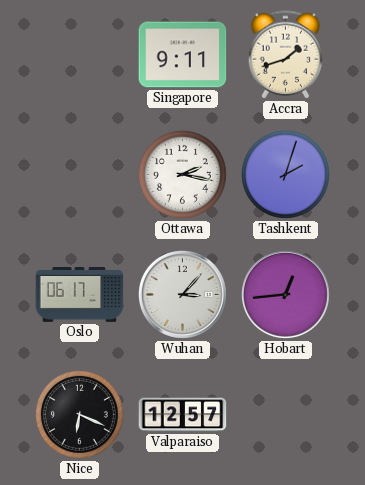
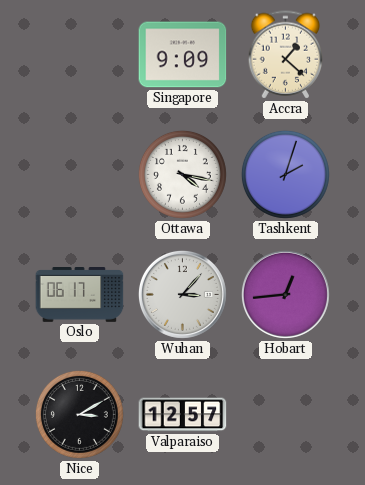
Singapore: 9:11 -> 9:09
Accra: 1:42 -> 1:22
Ottawa: 2:17 -> 4:17
Nice: 6:19 -> 3:10
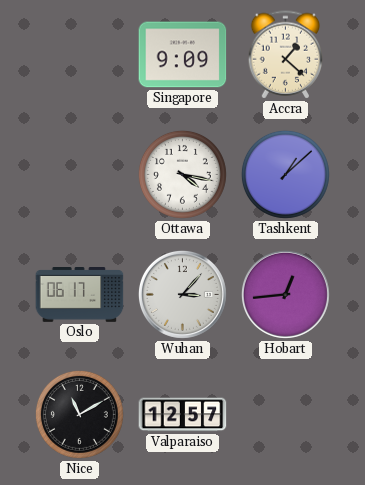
Tashkent: 2:03 -> 1:08
Nice: 3:10 -> 11:10
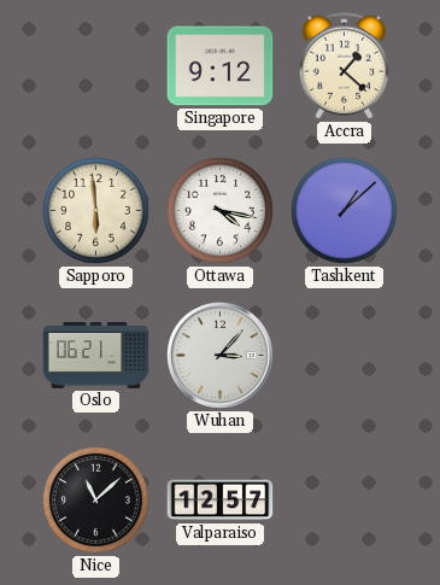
Singapore: 9:09 -> 9:12
Sapporo: none -> 5:59
Oslo: 06:17 -> 06:21
Hobart: 12:44 -> none
Nice: 11:10 -> 11:08
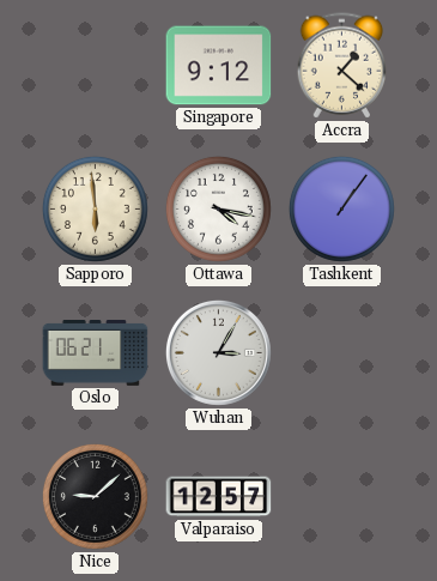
Tashkent: 1:08 -> 1:06
Wuhan: 3:07 -> 3:05
Nice: 11:08 -> 9:08
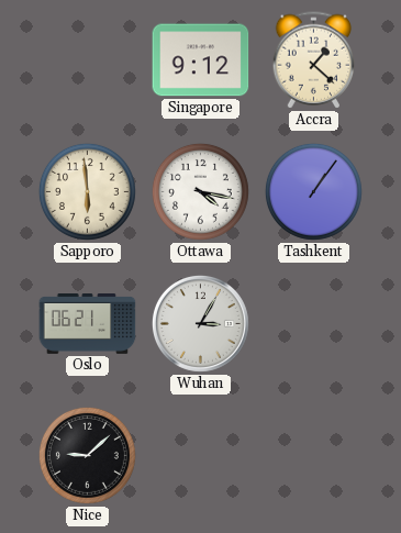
Valparaiso: 12:57 -> none
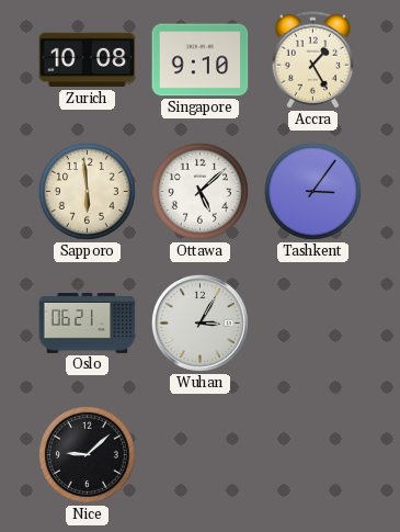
Zurich: none -> 10:08
Singapore: 9:12 -> 9:10
Accra: 1:22 -> 1:25
Ottawa: 4:17 -> 5:08
Tashkent: 1:06 -> 3:06
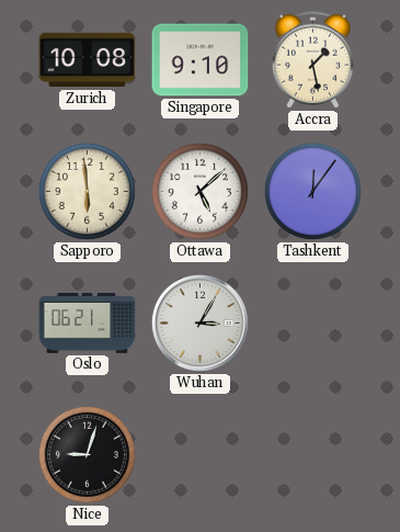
Accra: 1:25 -> 1:28
Tashkent: 3:06 -> 12:06
Nice: 9:08 -> 9:03
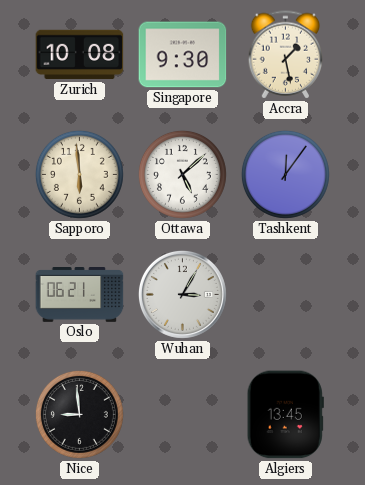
Singapore: 9:10 -> 9:30
Nice: 9:03 -> 8:59
Algiers: none -> 13:45
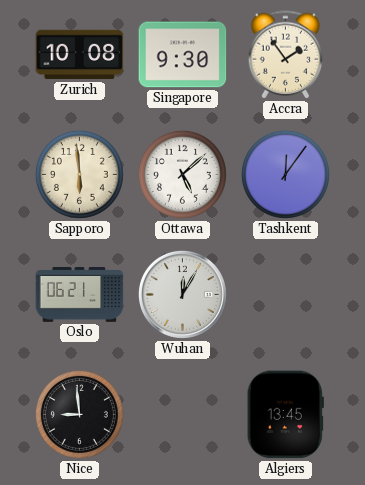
Accra: 1:28 -> 1:54
Wuhan: 3:05 -> 12:05
